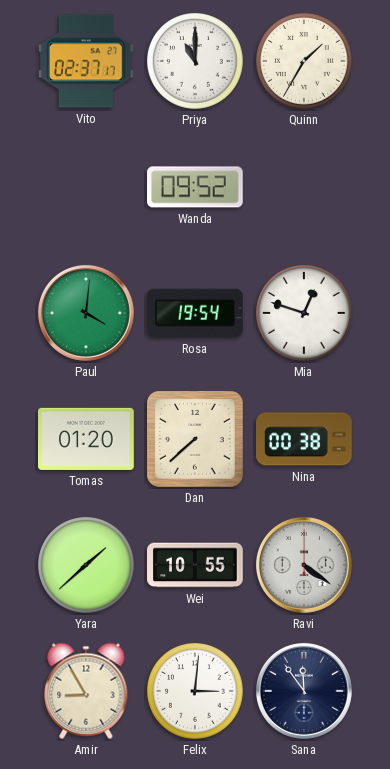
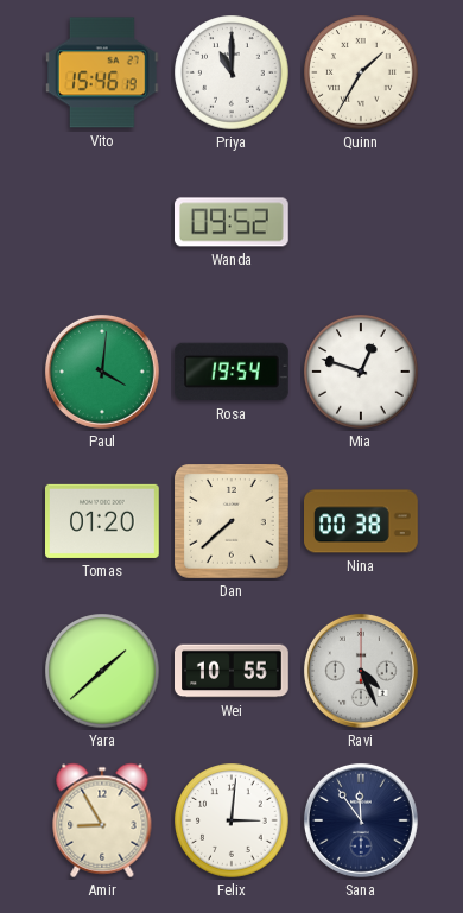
Vito: 02:37 -> 15:46
Ravi: 4:21 -> 4:26
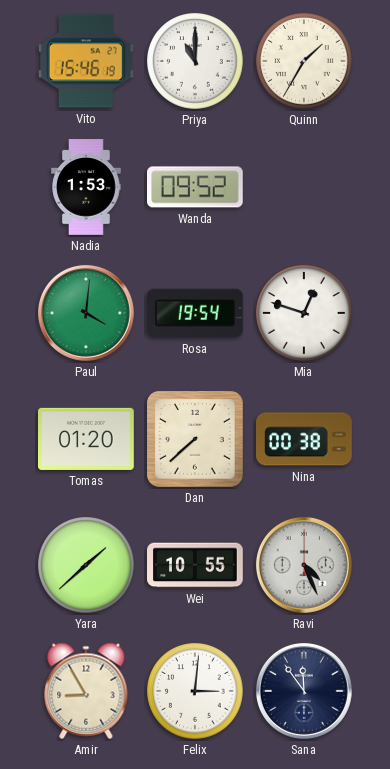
Nadia: none -> 1:53
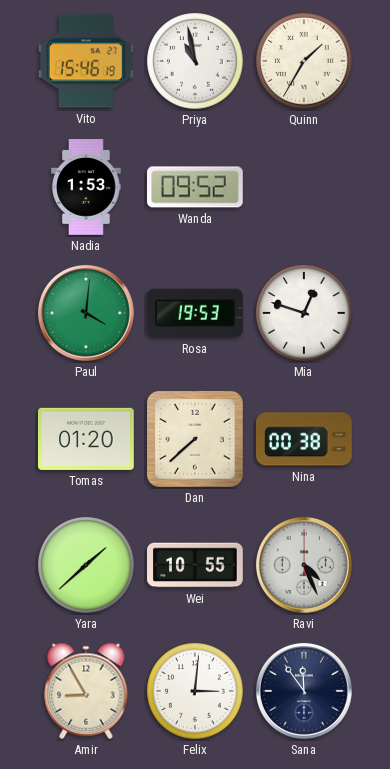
Priya: 11:00 -> 10:58
Rosa: 19:54 -> 19:53
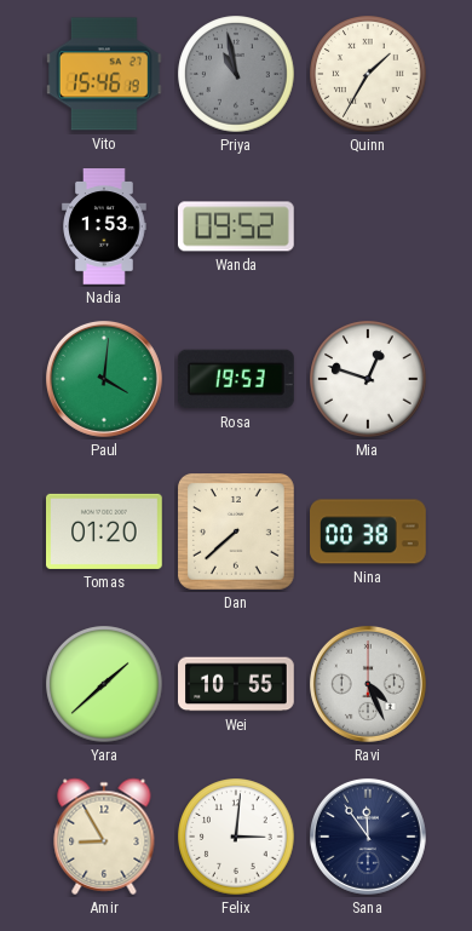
Priya dial: white -> grey
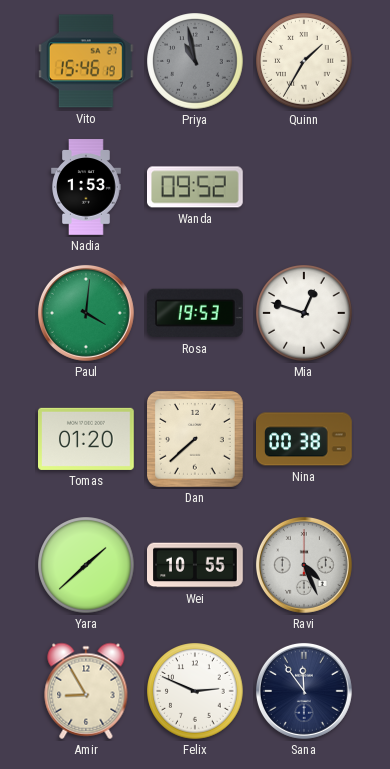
Felix: 3:01 -> 2:49
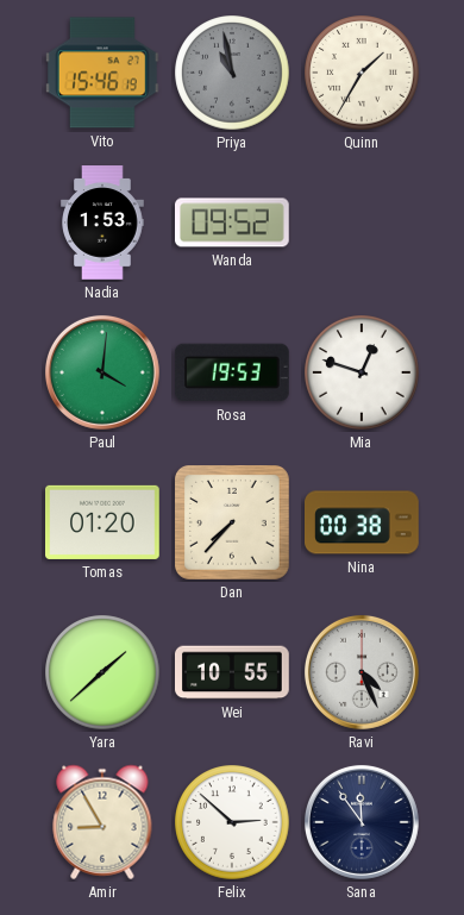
Dan: 7:38 -> 7:37
Felix: 2:49 -> 2:52
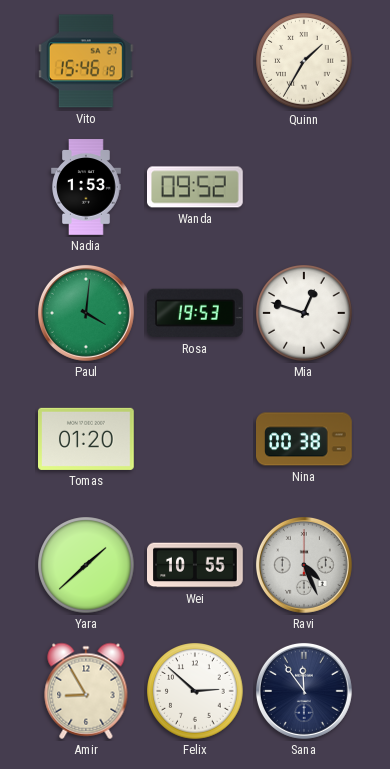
Priya: 10:58 -> none
Dan: 7:37 -> none
